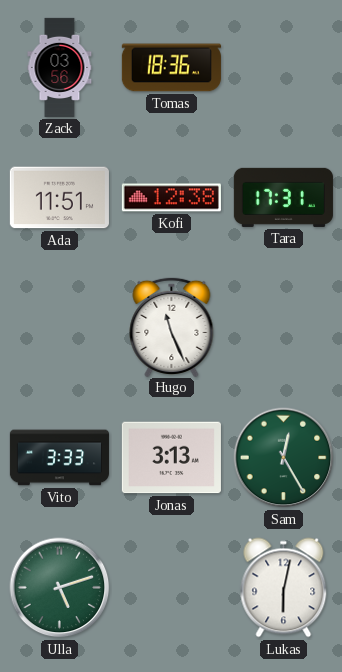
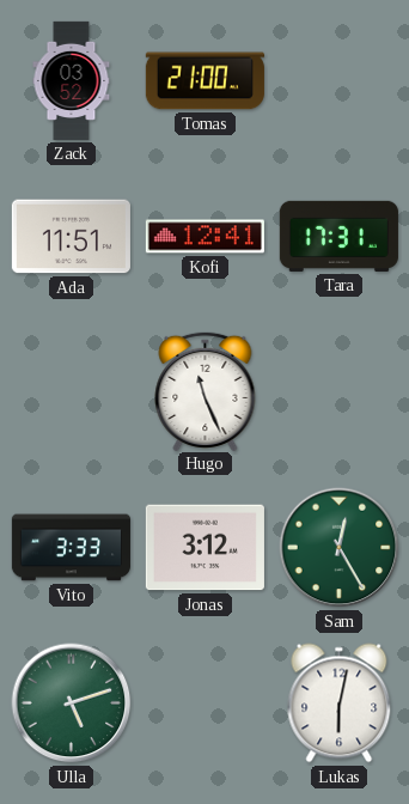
Zack: 03:56 -> 03:52
Tomas: 18:36 -> 21:00
Kofi: 12:38 -> 12:41
Jonas: 3:13 -> 3:12
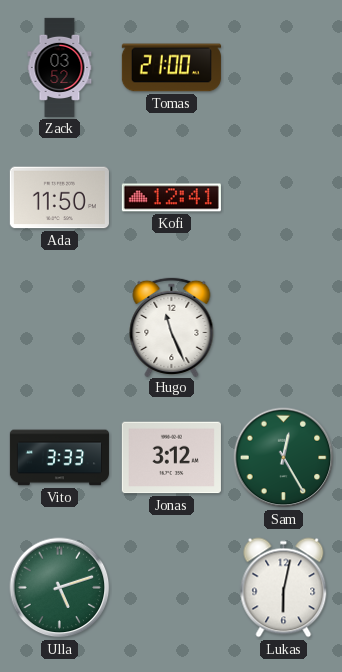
Ada: 11:51 -> 11:50
Tara: 17:31 -> none
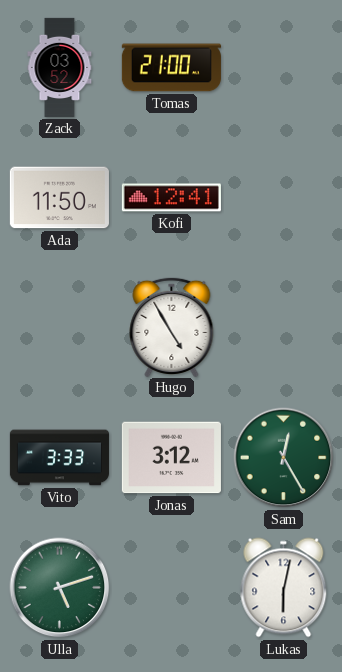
Hugo: 11:26 -> 4:55
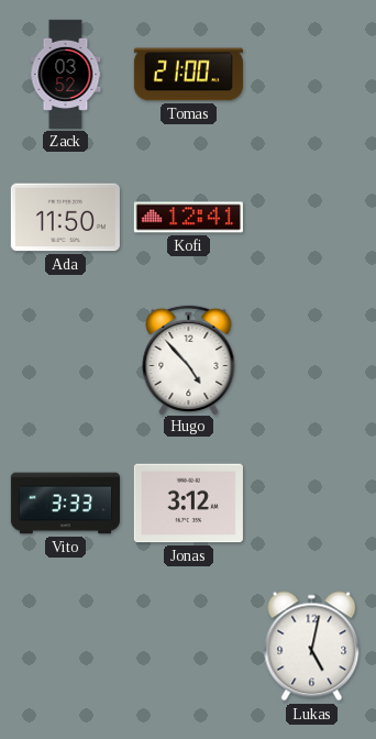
Hugo: 4:55 -> 4:53
Sam: 12:25 -> none
Ulla: 5:12 -> none
Lukas: 6:02 -> 5:02
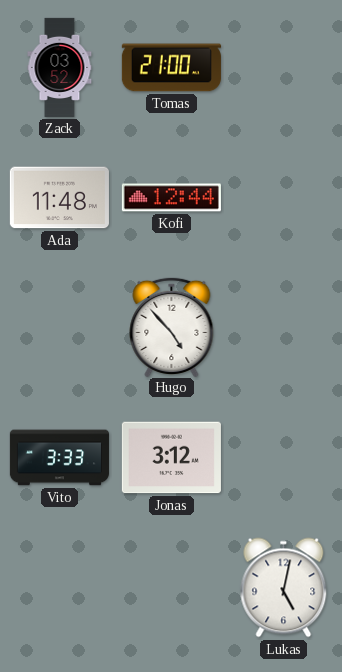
Ada: 11:50 -> 11:48
Kofi: 12:41 -> 12:44
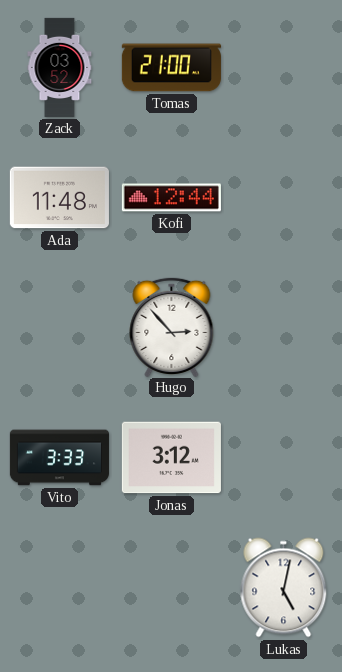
Hugo: 4:53 -> 2:53
